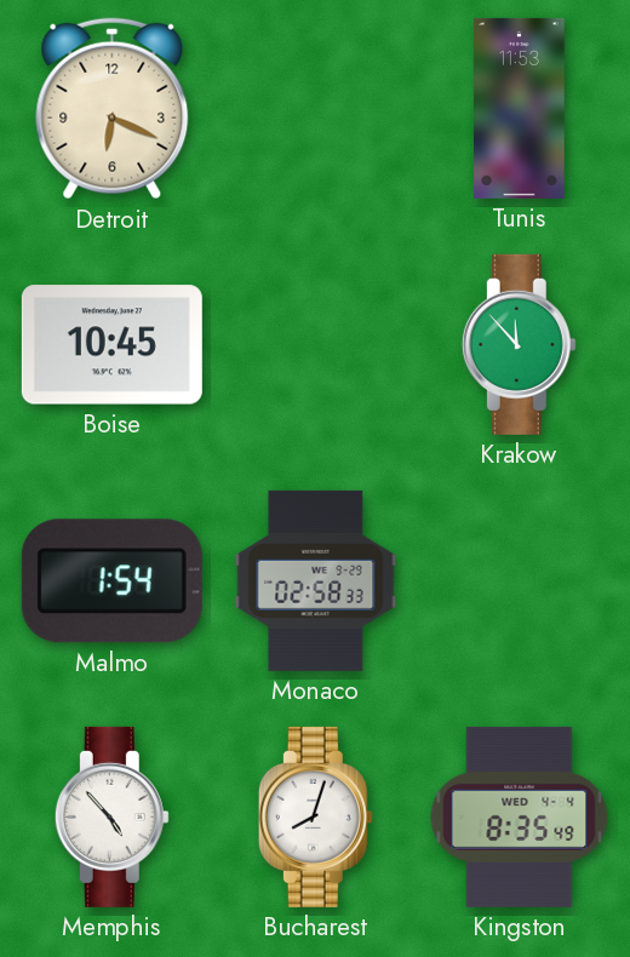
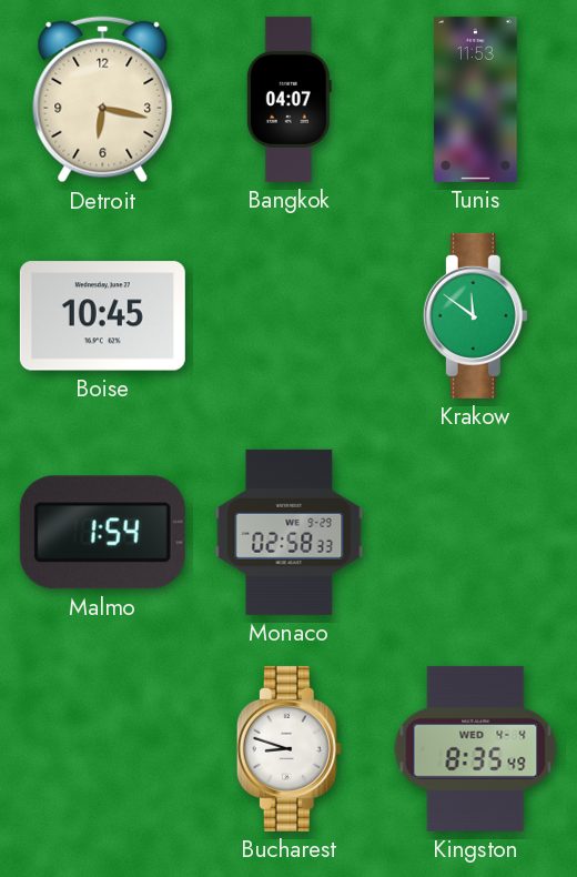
Detroit: 6:19 -> 6:17
Bangkok: none -> 04:07
Krakow: 11:53 -> 11:51
Memphis: 4:53 -> none
Bucharest: 8:03 -> 8:48
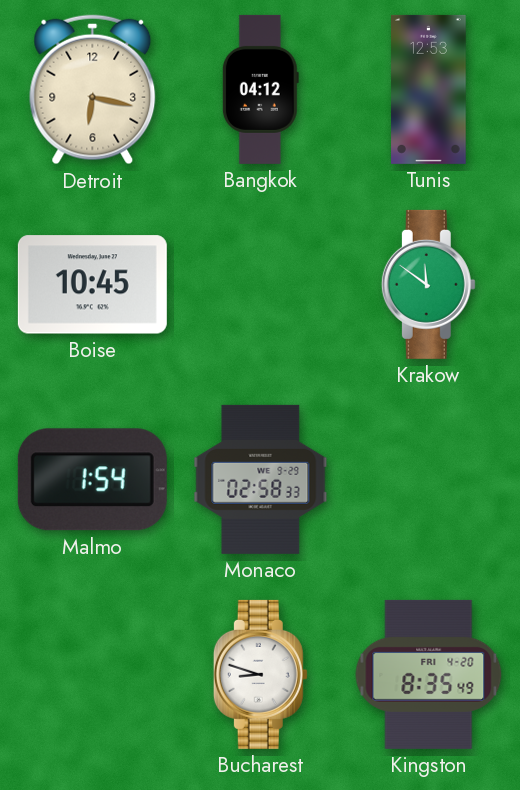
Bangkok: 04:07 -> 04:12
Tunis: 11:53 -> 12:53
Kingston date: WED 4-4 -> FRI 4-20
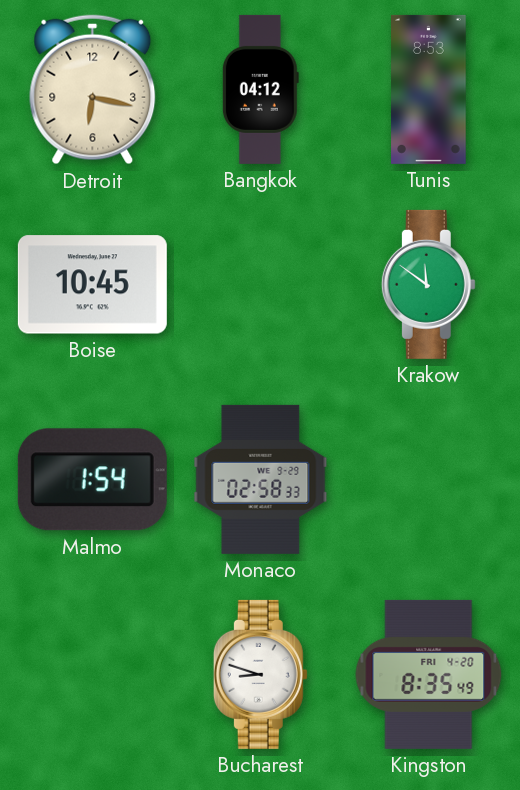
Tunis: 12:53 -> 8:53
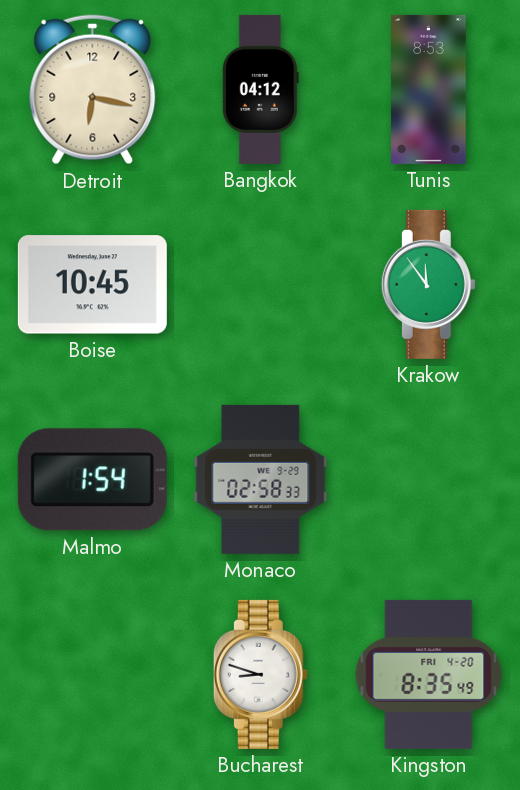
Krakow: 11:51 -> 11:54
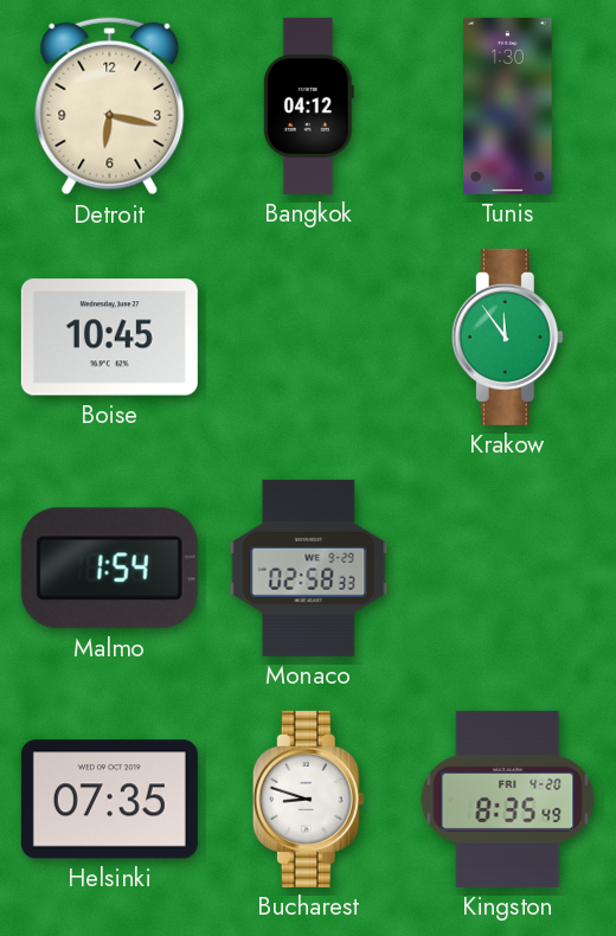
Tunis: 8:53 -> 1:30
Helsinki: none -> 07:35
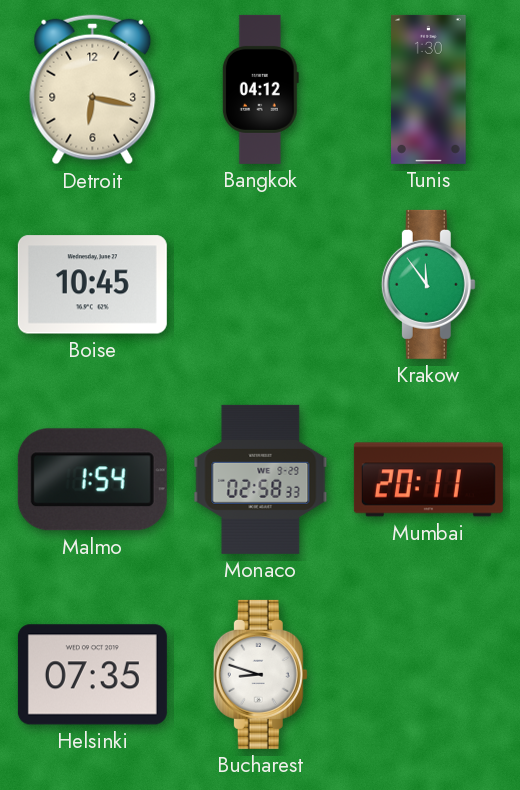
Mumbai: none -> 20:11
Kingston: 8:35 -> none
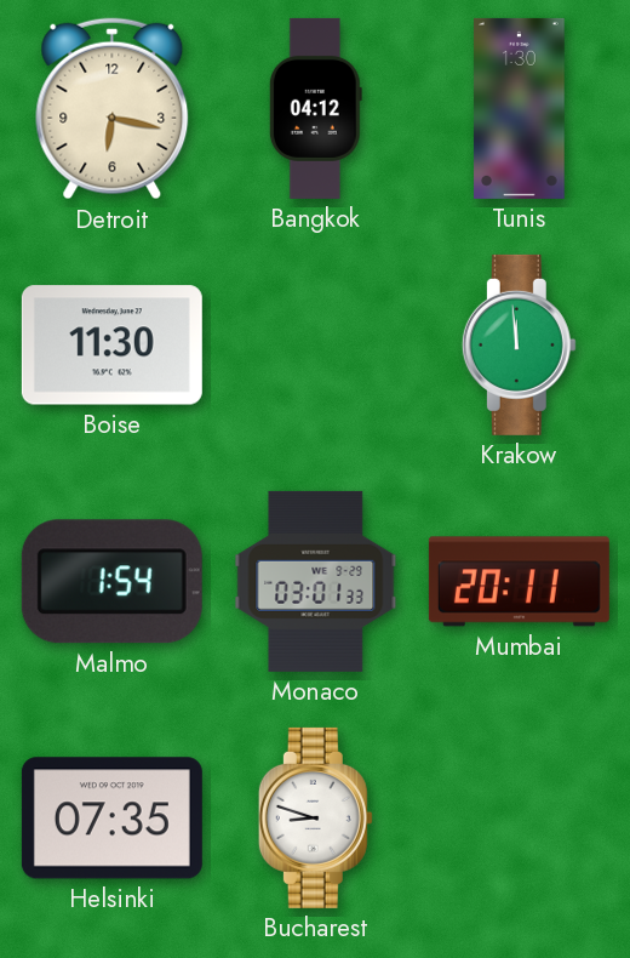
Boise: 10:45 -> 11:30
Krakow: 11:54 -> 11:59
Monaco: 02:58 -> 03:01
